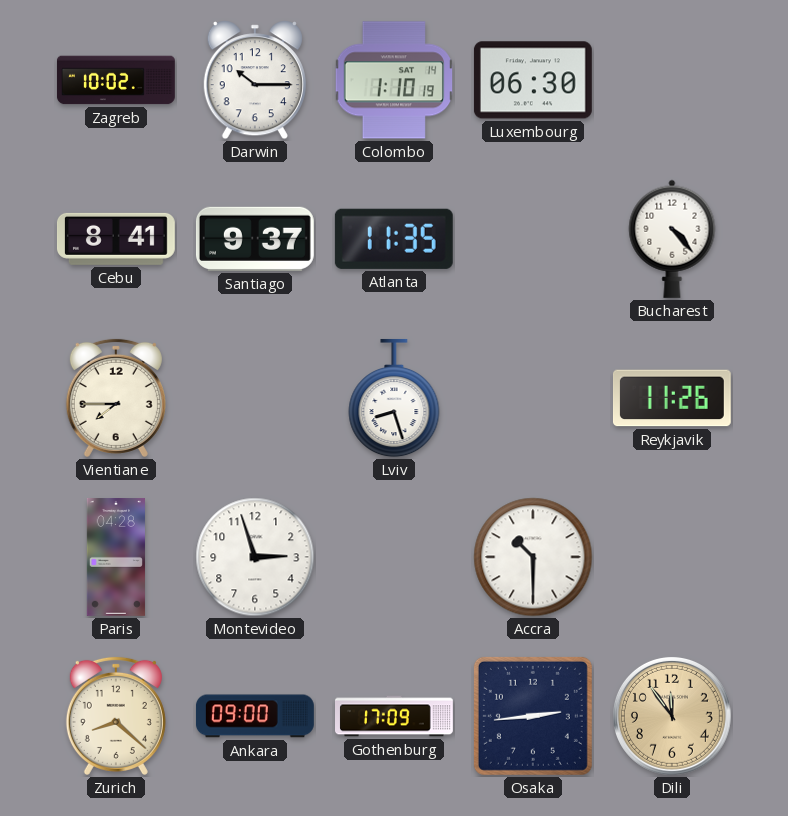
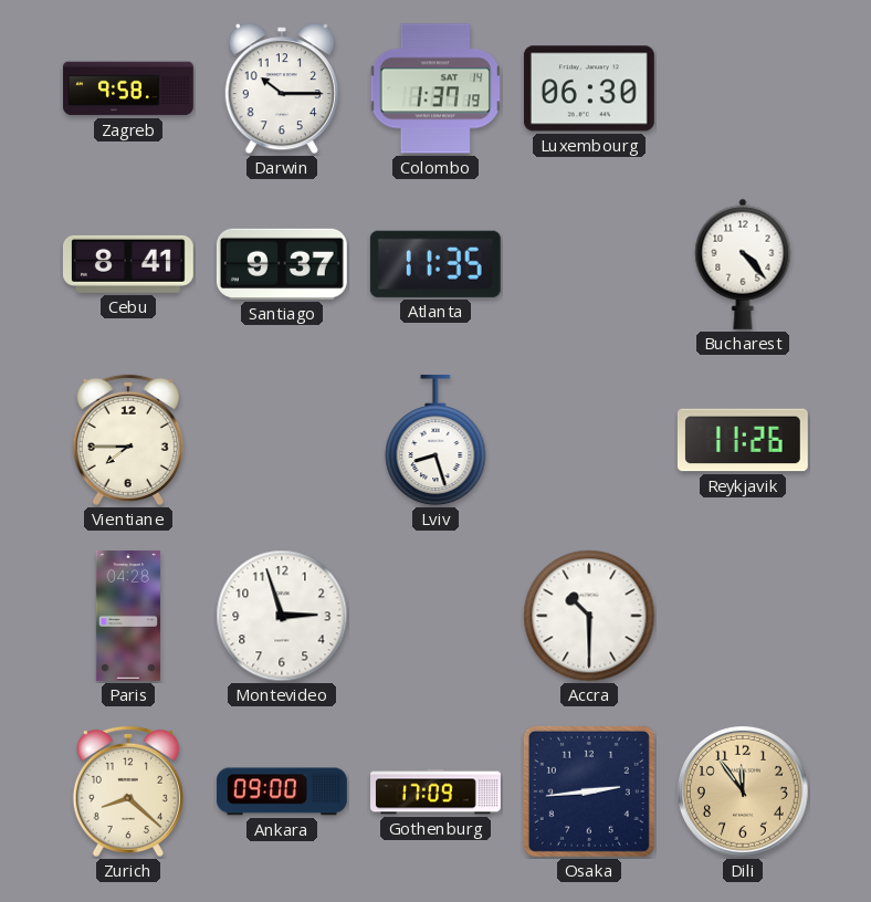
Zagreb: 10:02 -> 9:58
Colombo: 1:10 -> 1:37
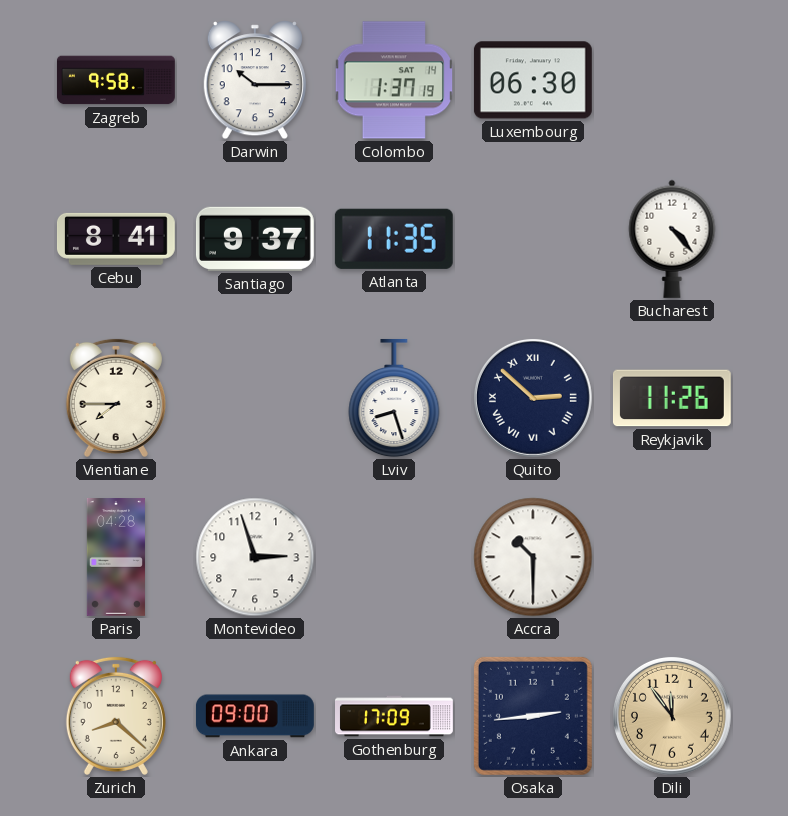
Quito: none -> 2:52
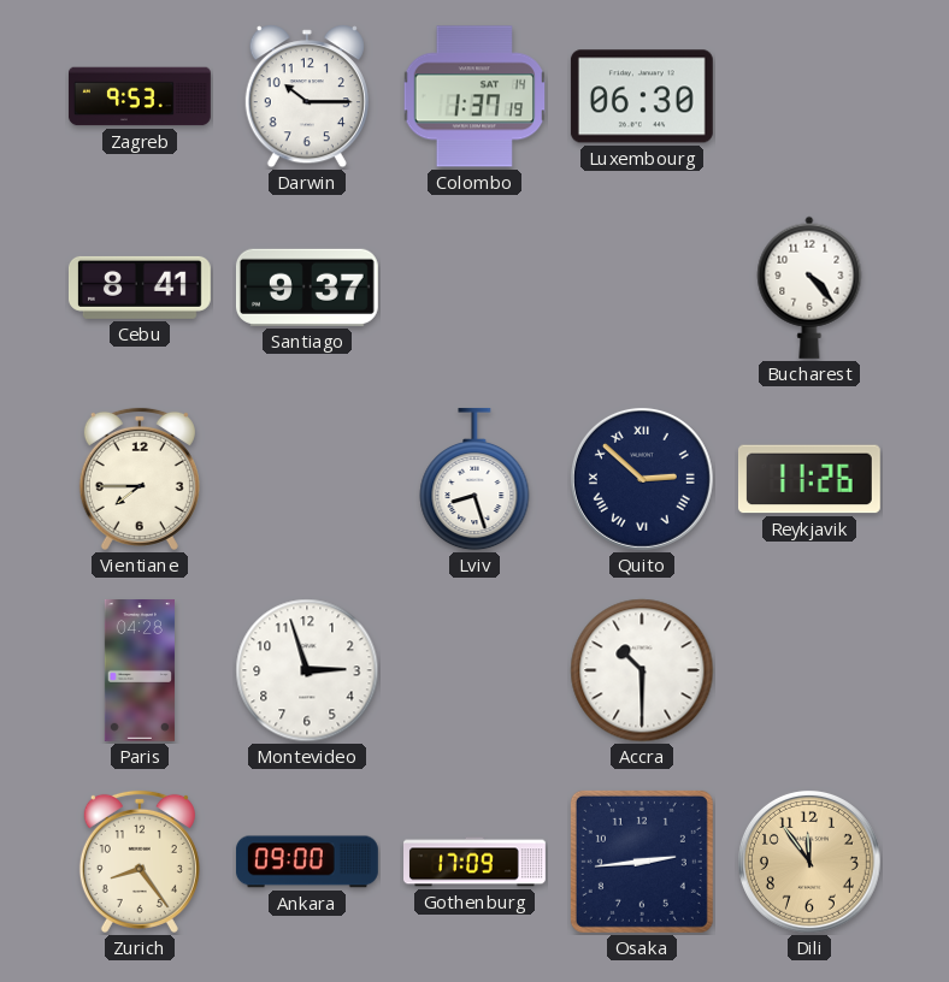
Zagreb: 9:58 -> 9:53
Atlanta: 11:35 -> none
Zurich: 8:22 -> 8:24
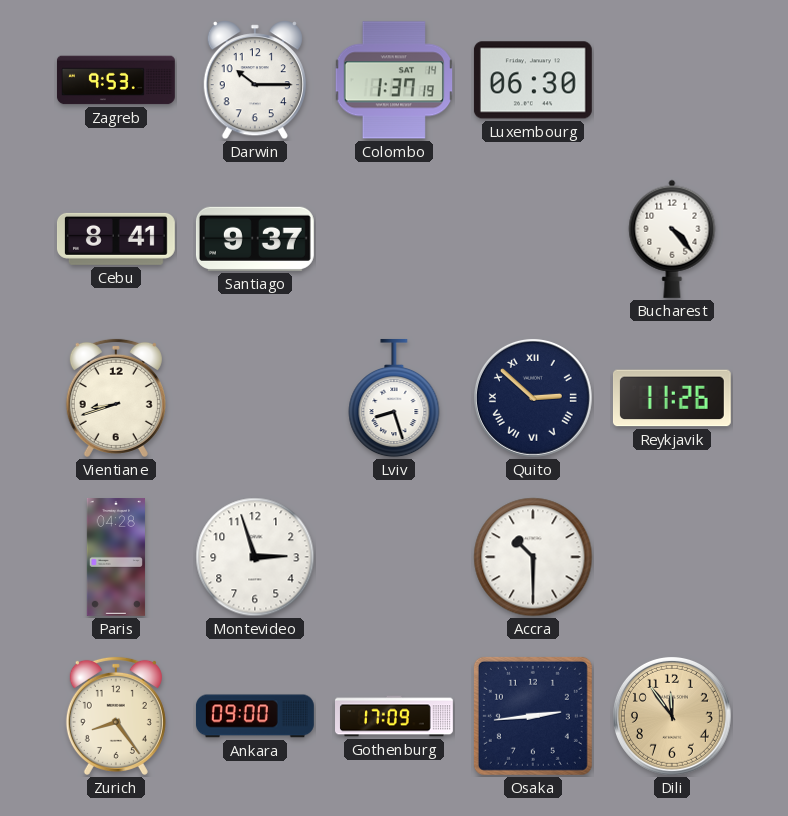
Vientiane: 7:45 -> 8:42
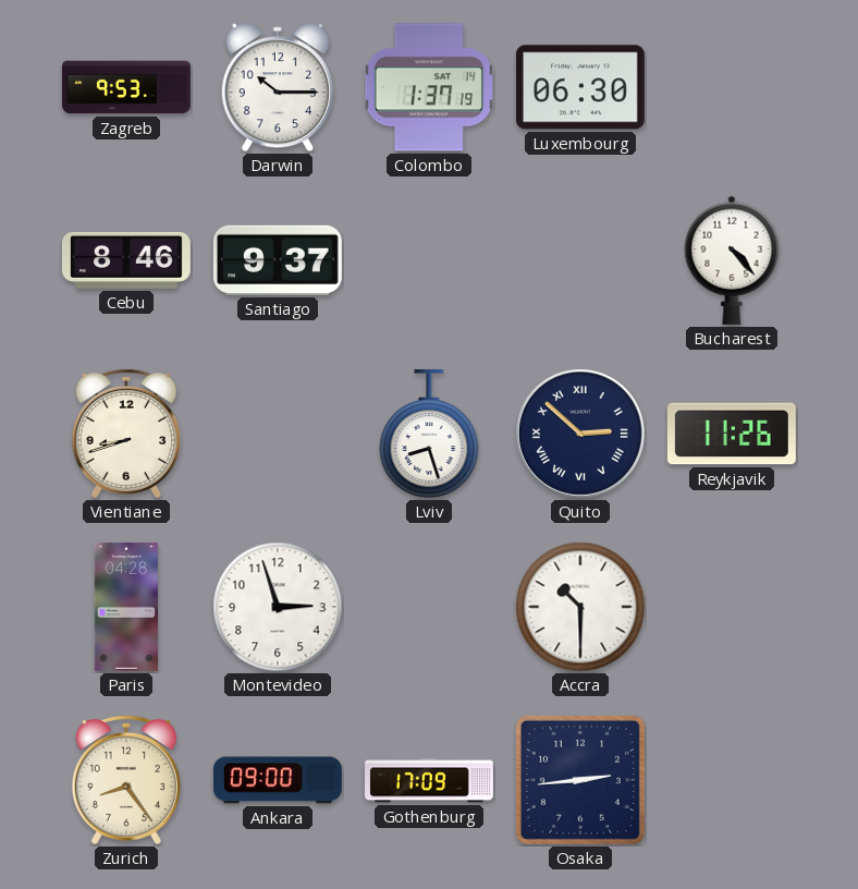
Cebu: 8:41 -> 8:46
Dili: 11:54 -> none
